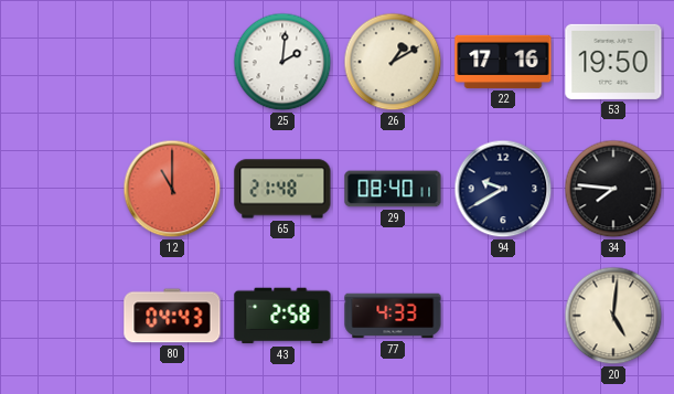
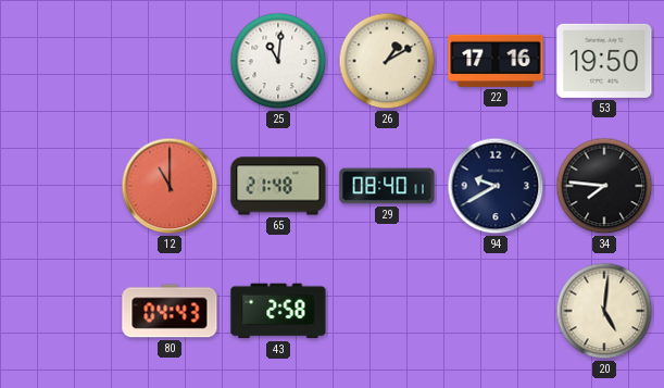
25: 2:01 -> 11:01
77: 4:33 -> none
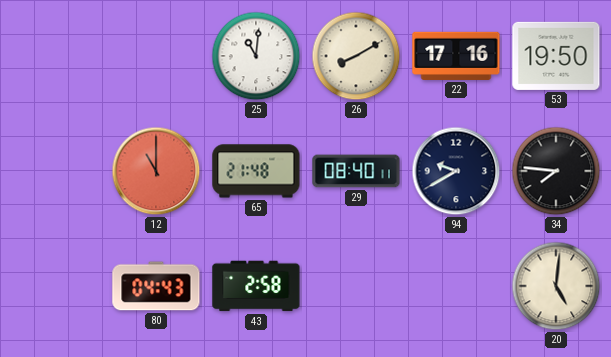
26: 1:10 -> 8:10
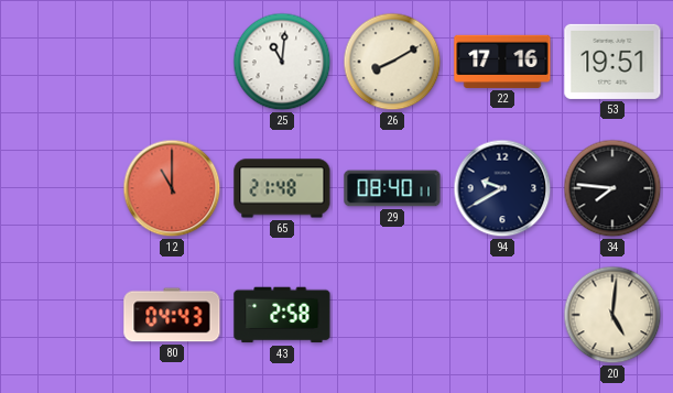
53: 19:50 -> 19:51
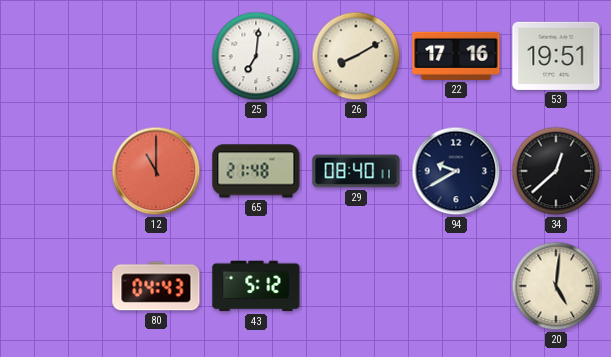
25: 11:01 -> 7:01
34: 7:46 -> 12:38
43: 2:58 -> 5:12
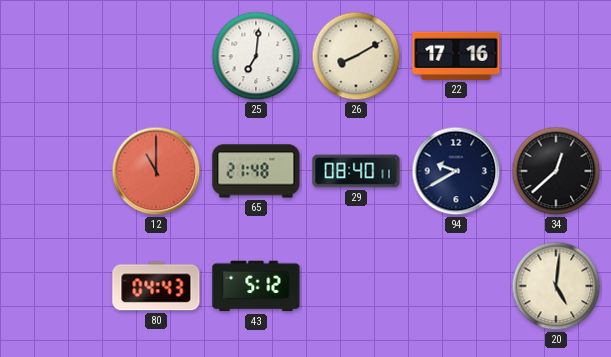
53: 19:51 -> none
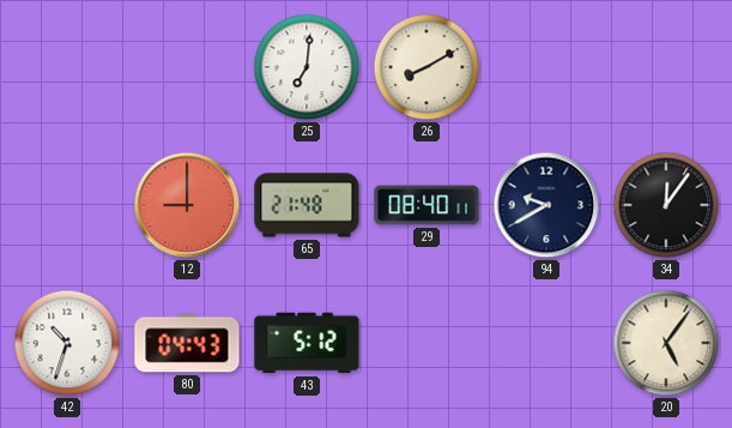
22: 17:16 -> none
12: 11:00 -> 9:00
34: 12:38 -> 12:06
42: none -> 10:33
20: 5:01 -> 5:06
